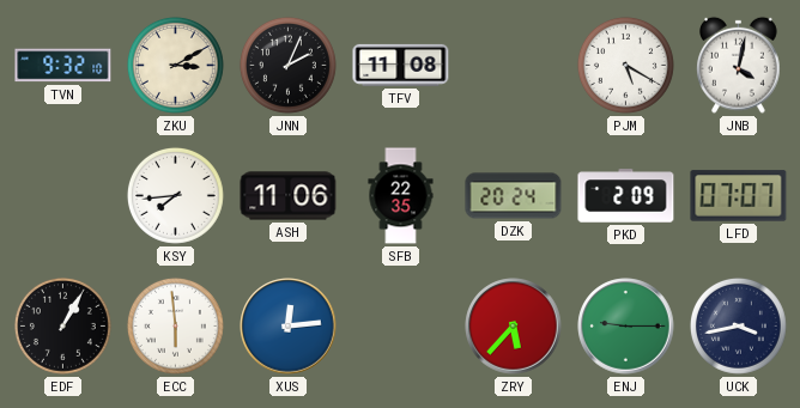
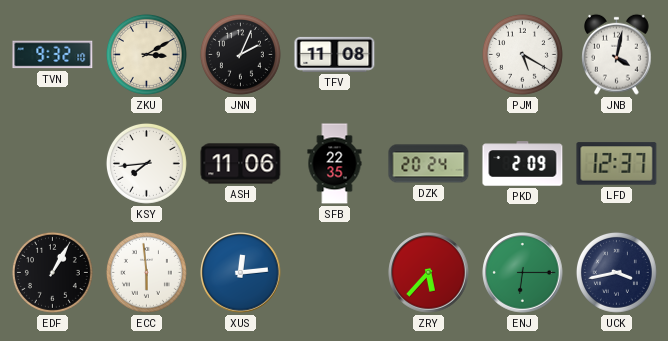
LFD: 07:07 -> 12:37
ENJ: 9:15 -> 6:15
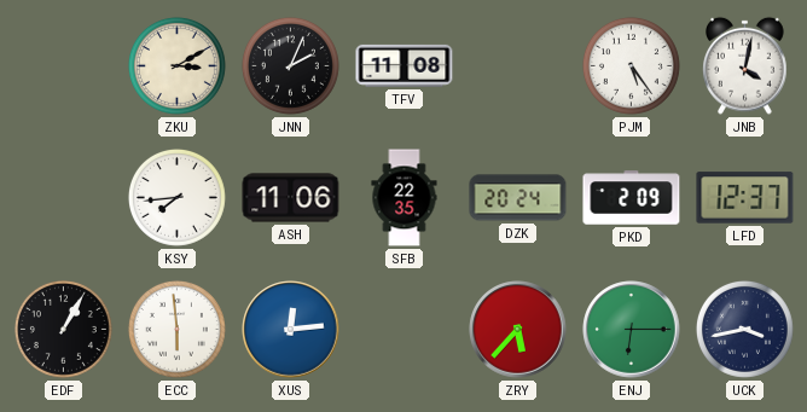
TVN: 9:32 -> none
PJM: 5:20 -> 5:24
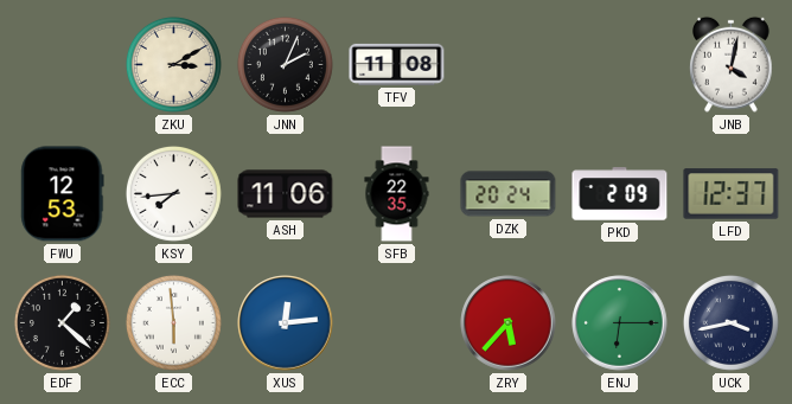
PJM: 5:24 -> none
FWU: none -> 12:53
EDF: 1:05 -> 1:22
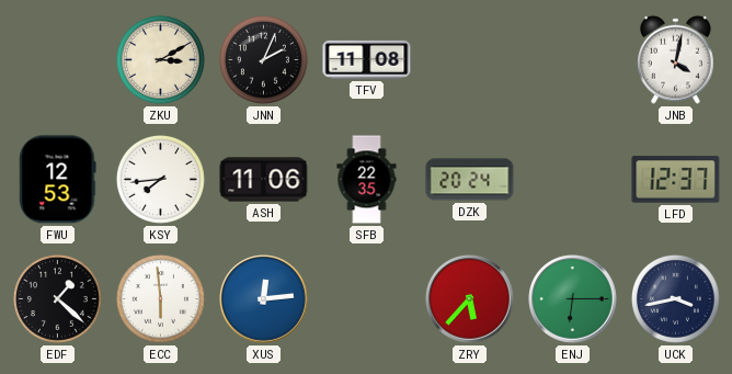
PKD: 2:09 -> none
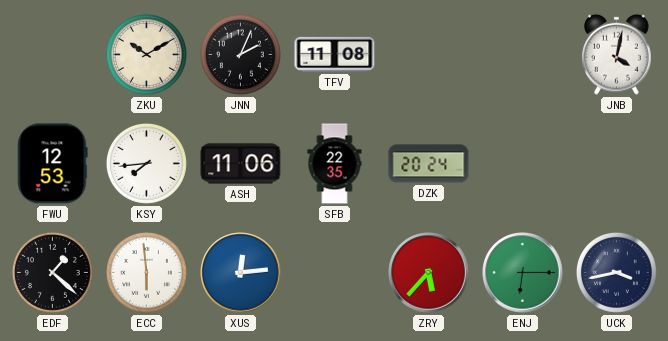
ZKU: 3:10 -> 10:10
LFD: 12:37 -> none
